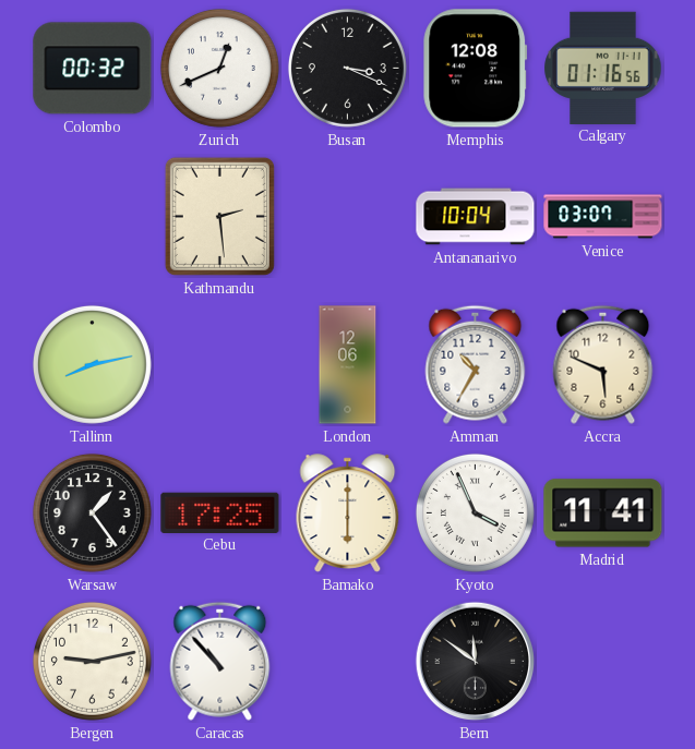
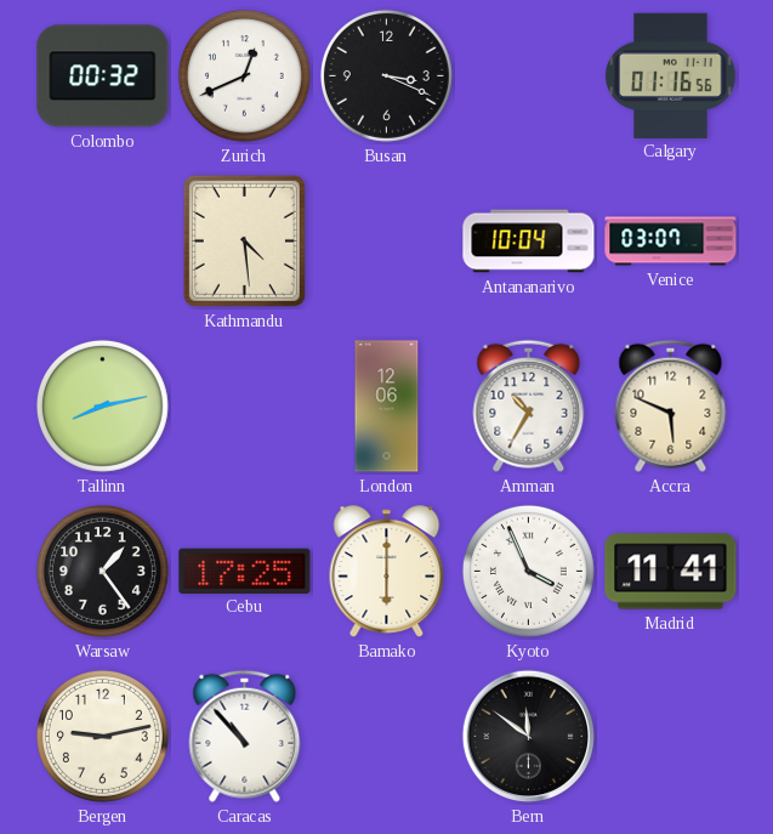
Memphis: 12:08 -> none
Kathmandu: 2:29 -> 4:29
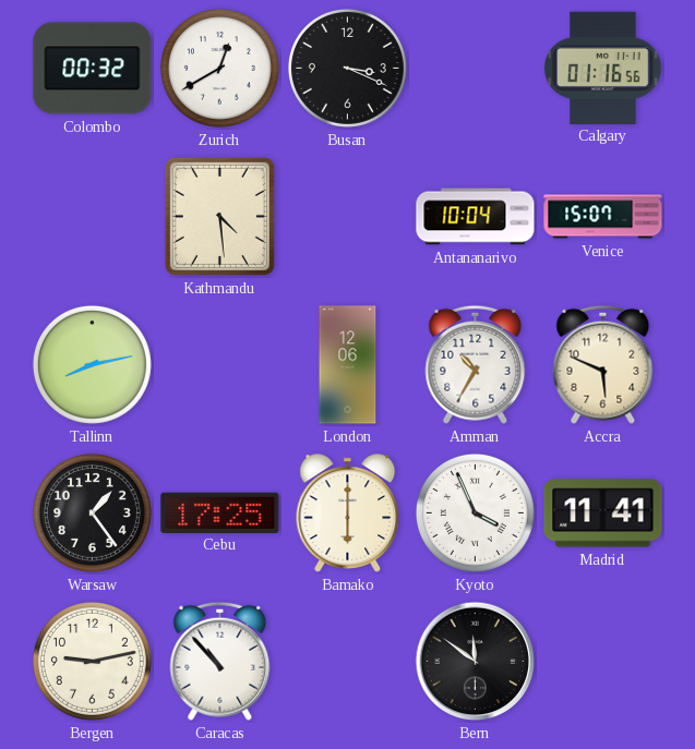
Zurich: 12:41 -> 12:40
Venice: 03:07 -> 15:07
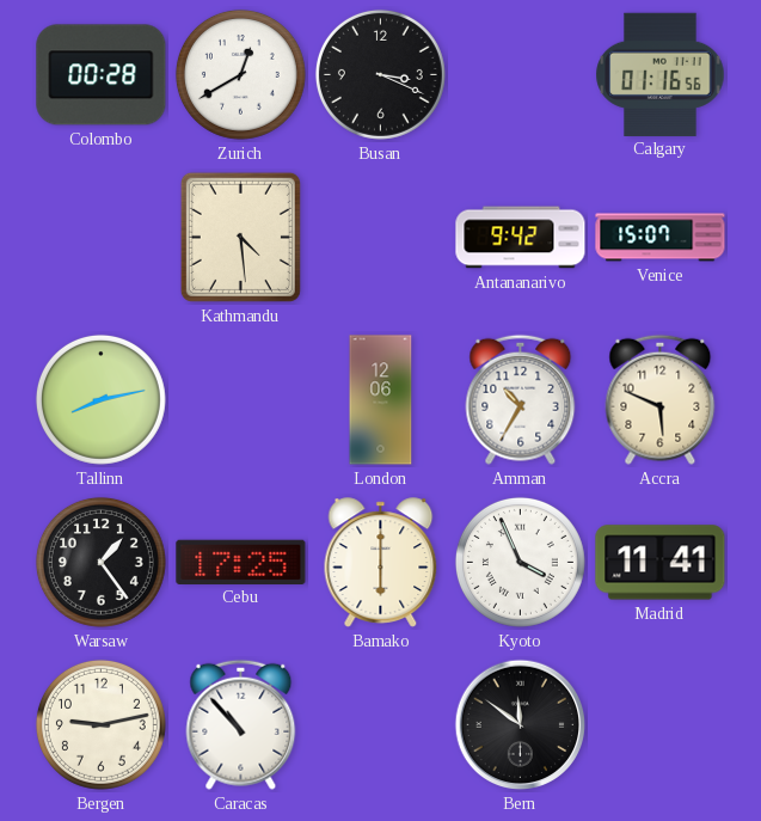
Colombo: 00:32 -> 00:28
Antananarivo: 10:04 -> 9:42
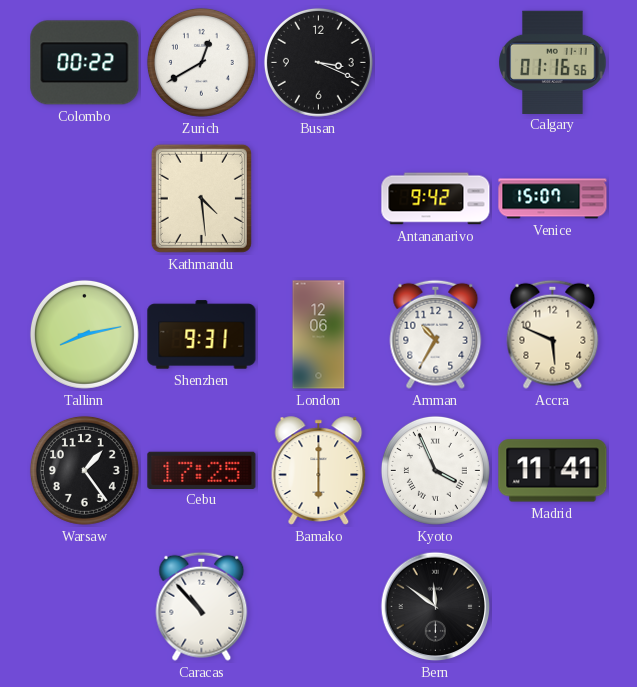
Colombo: 00:28 -> 00:22
Shenzhen: none -> 9:31
Bergen: 9:13 -> none
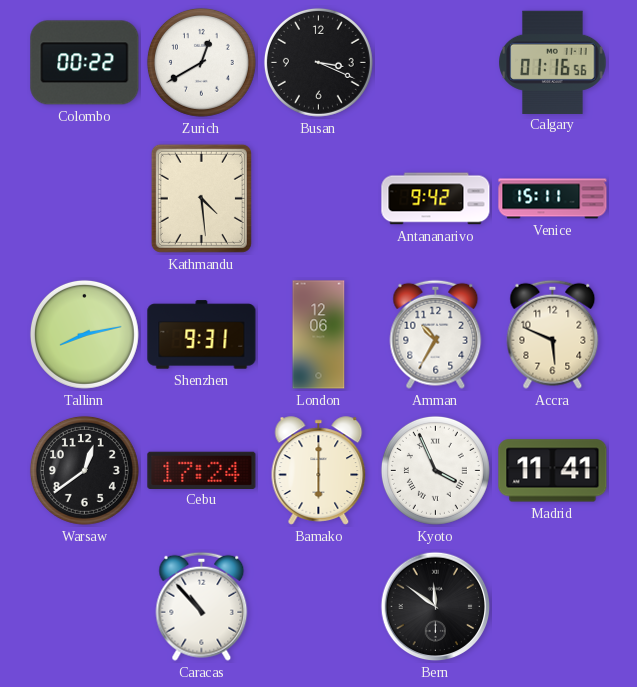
Venice: 15:07 -> 15:11
Warsaw: 1:24 -> 12:39
Cebu: 17:25 -> 17:24
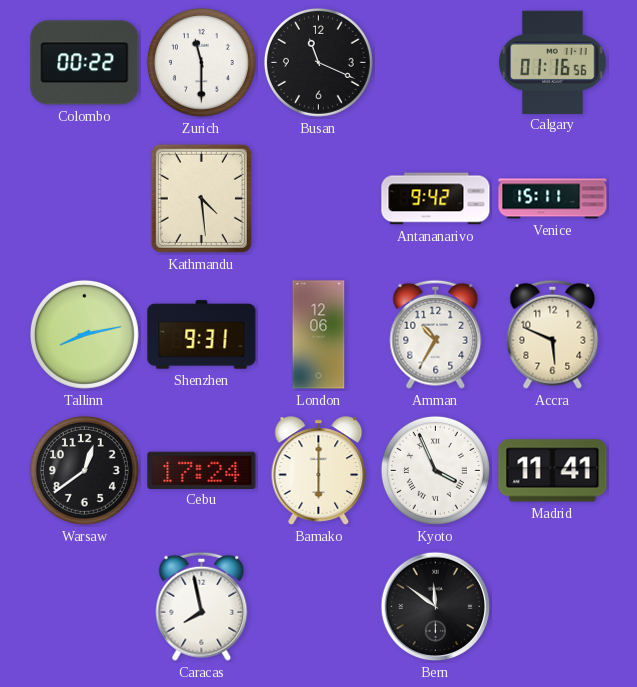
Zurich: 12:40 -> 11:30
Busan: 3:19 -> 11:19
Caracas: 10:53 -> 7:58
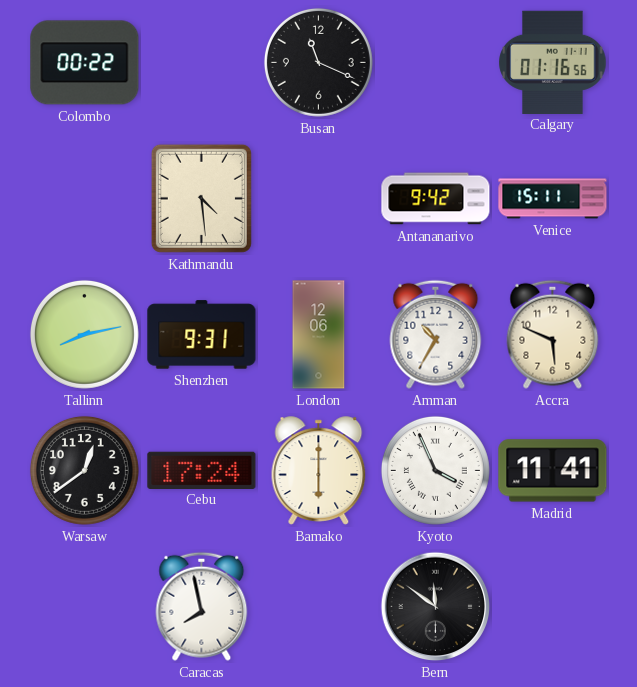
Zurich: 11:30 -> none
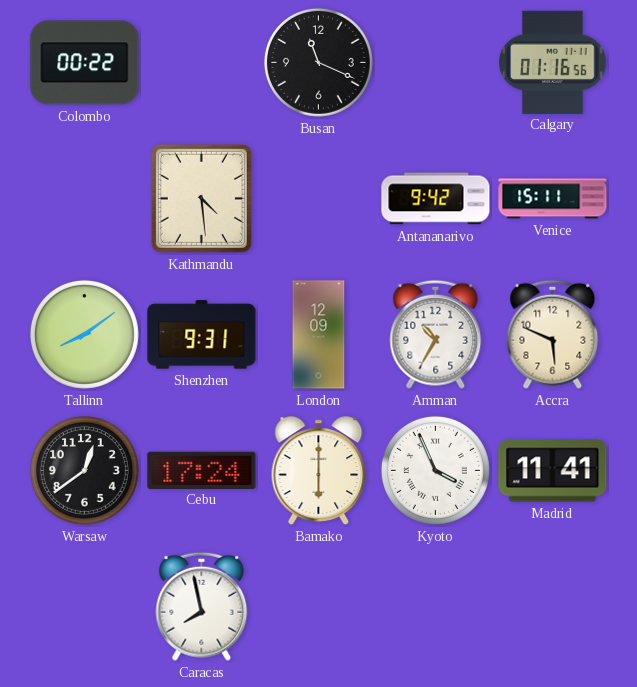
Tallinn: 8:13 -> 8:09
London: 12:06 -> 12:09
Bern: 11:51 -> none
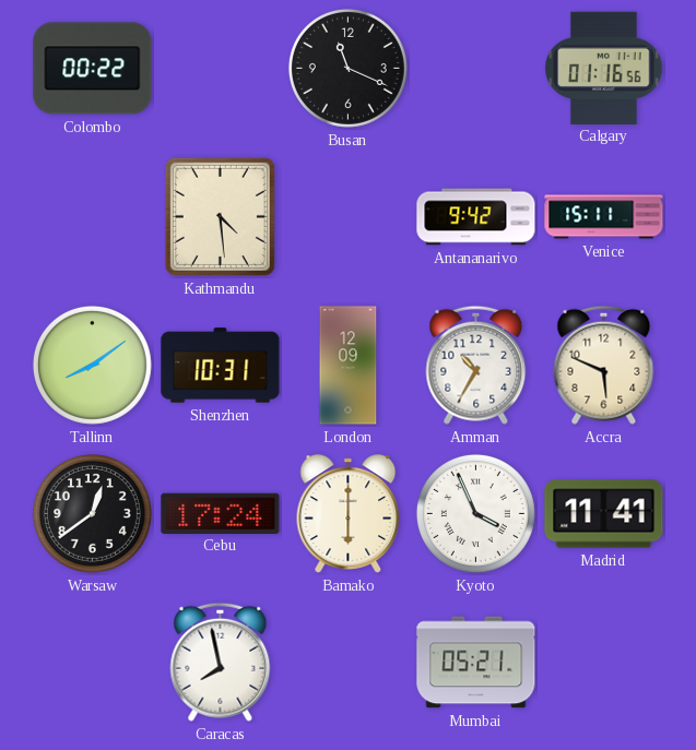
Shenzhen: 9:31 -> 10:31
Mumbai: none -> 05:21
